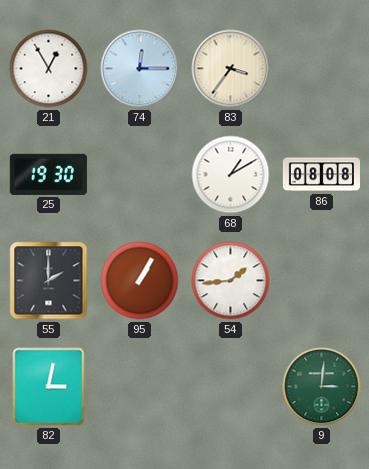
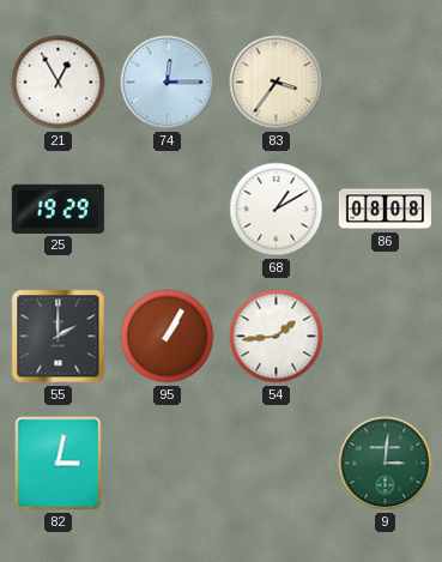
25: 19:30 -> 19:29
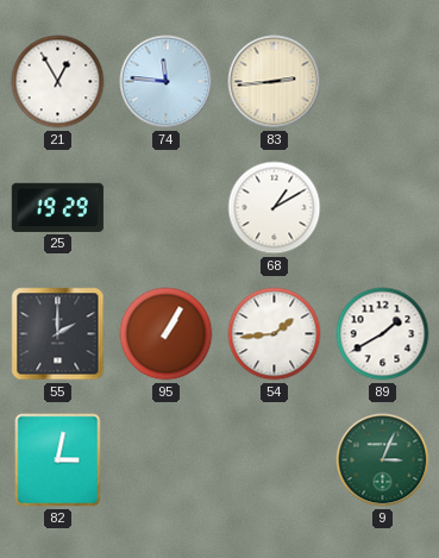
74: 12:15 -> 11:46
83: 3:36 -> 2:44
86: 08:08 -> none
89: none -> 1:40
9: 3:01 -> 3:04
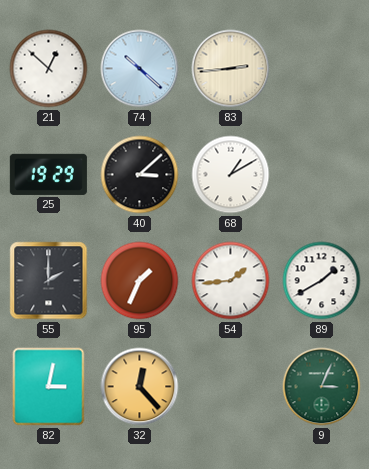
21: 12:55 -> 12:52
74: 11:46 -> 10:22
40: none -> 3:08
95: 1:05 -> 1:34
32: none -> 12:23
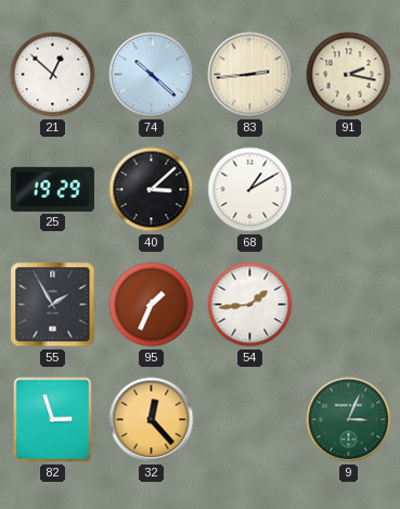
91: none -> 2:17
55: 2:00 -> 1:55
89: 1:40 -> none
82: 3:02 -> 2:57
